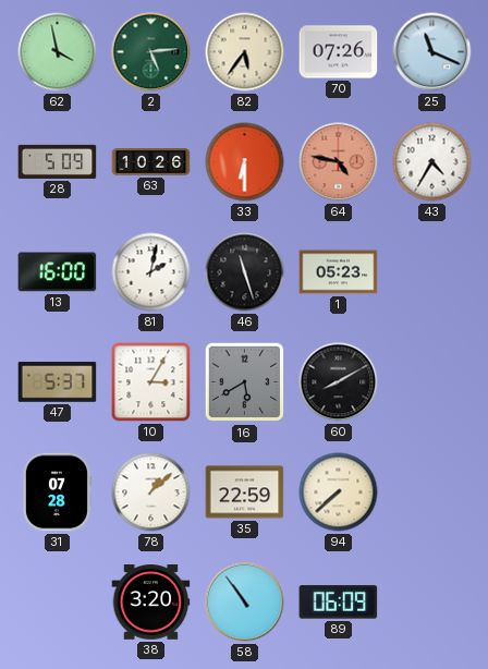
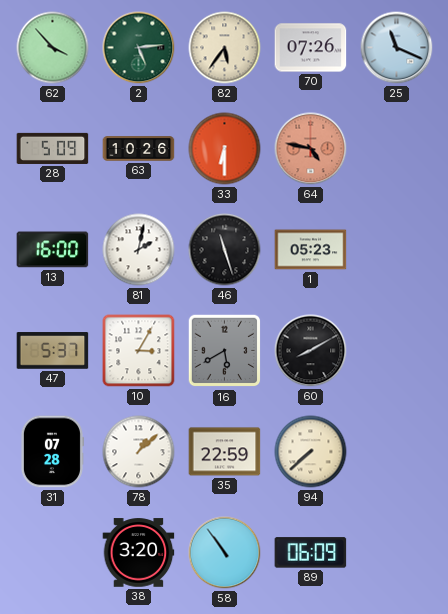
62: 3:58 -> 3:53
43: 4:35 -> none
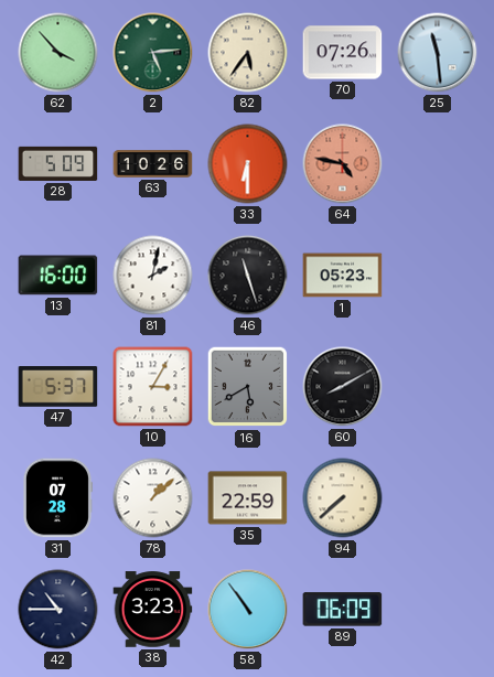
25: 11:19 -> 11:29
42: none -> 10:45
38: 3:20 -> 3:23
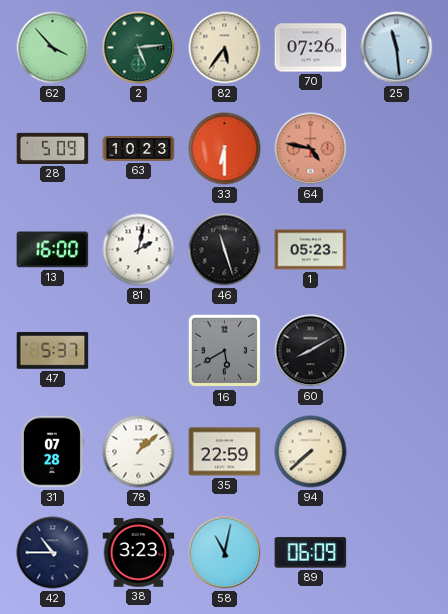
63: 10:26 -> 10:23
10: 3:05 -> none
58: 10:54 -> 11:02
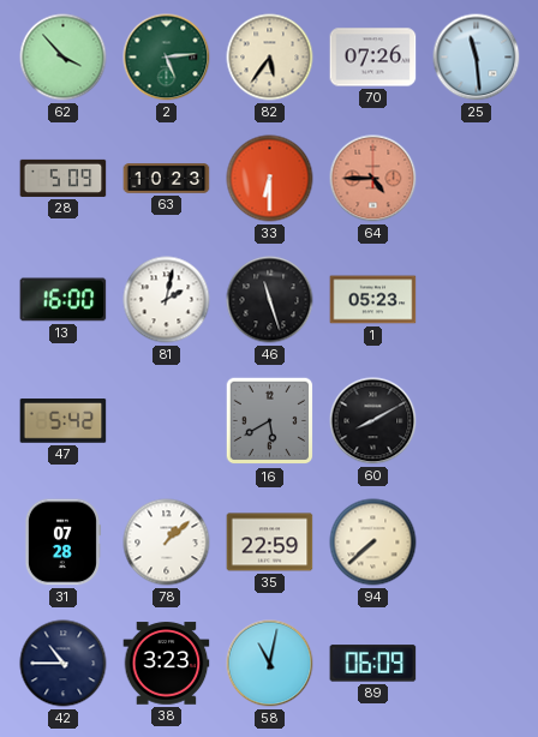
64: 4:47 -> 4:45
47: 5:37 -> 5:42
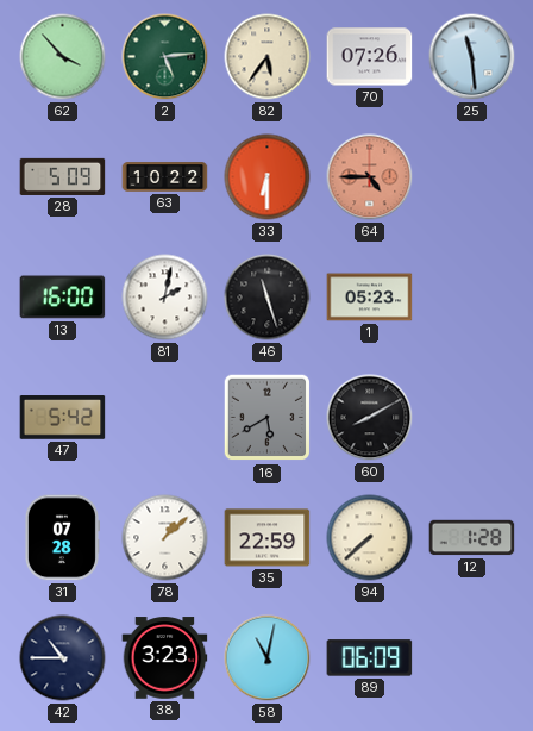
63: 10:23 -> 10:22
12: none -> 1:28
